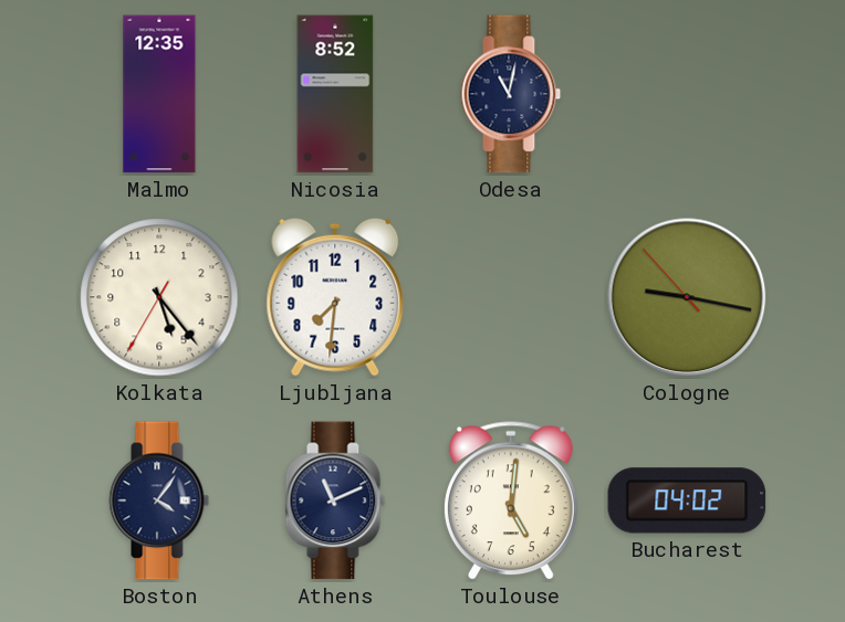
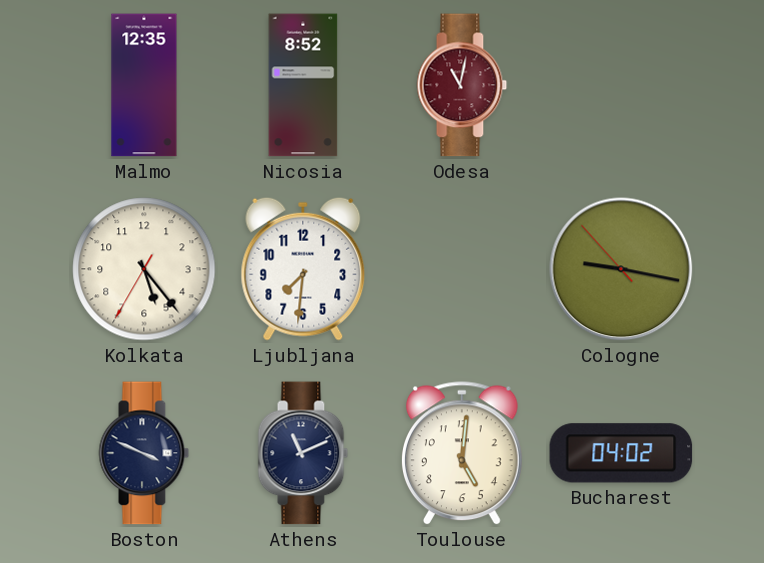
Odesa dial: navy -> burgundy
Boston: 4:06 -> 3:49
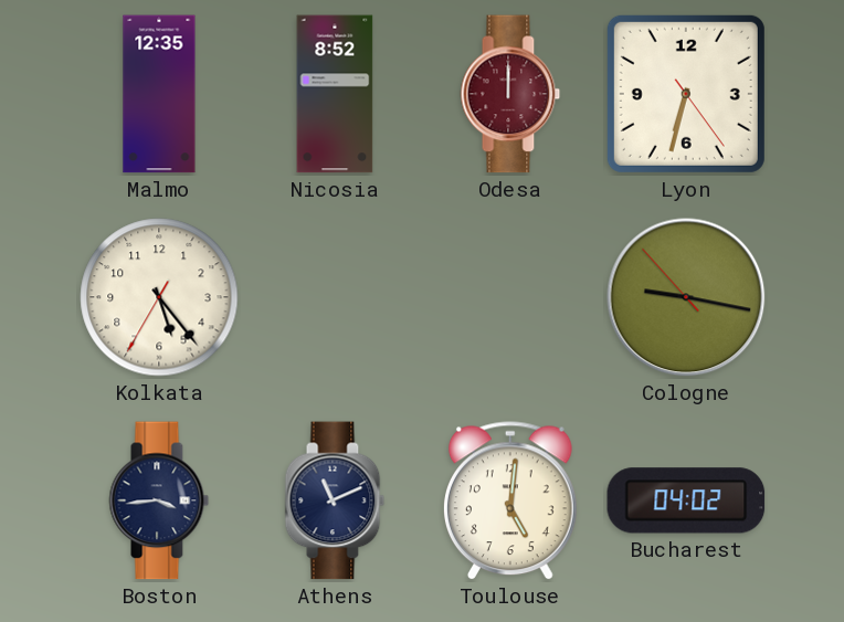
Odesa: 11:02 -> 12:00
Lyon: none -> 6:32
Ljubljana: 7:31 -> none
Boston: 3:49 -> 3:44
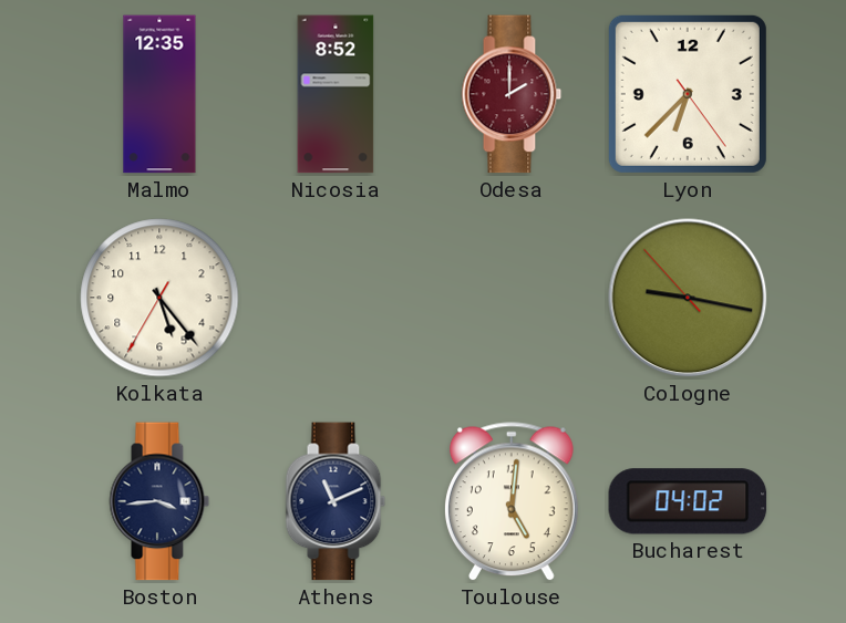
Odesa: 12:00 -> 2:00
Lyon: 6:32 -> 6:37
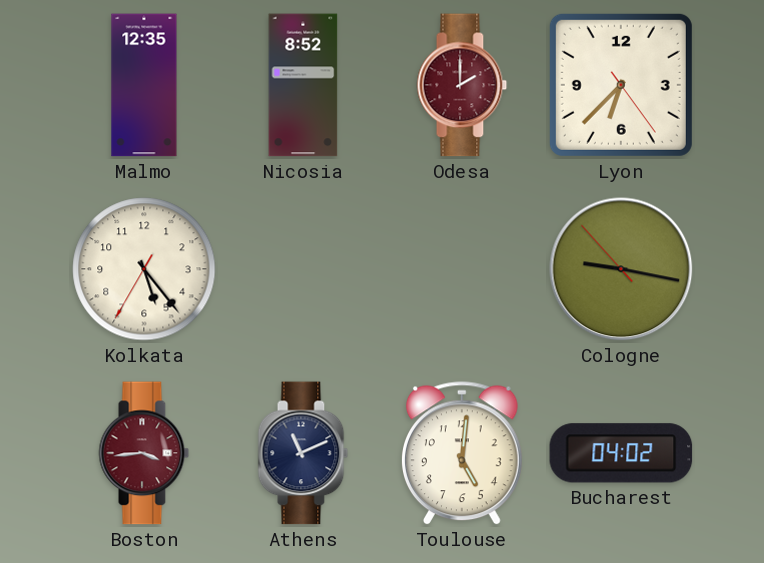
Boston dial: navy -> burgundy
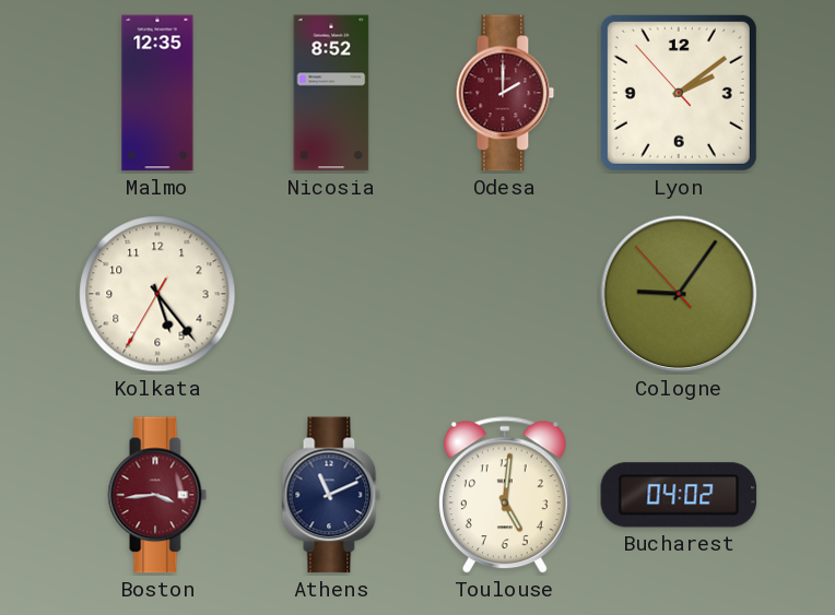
Lyon: 6:37 -> 2:08
Cologne: 9:16 -> 9:05
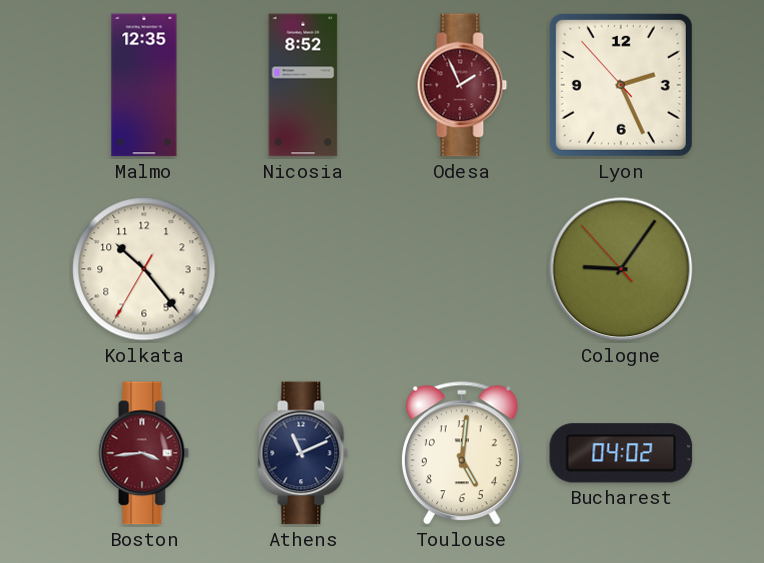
Odesa: 2:00 -> 1:56
Lyon: 2:08 -> 2:25
Kolkata: 5:23 -> 10:23
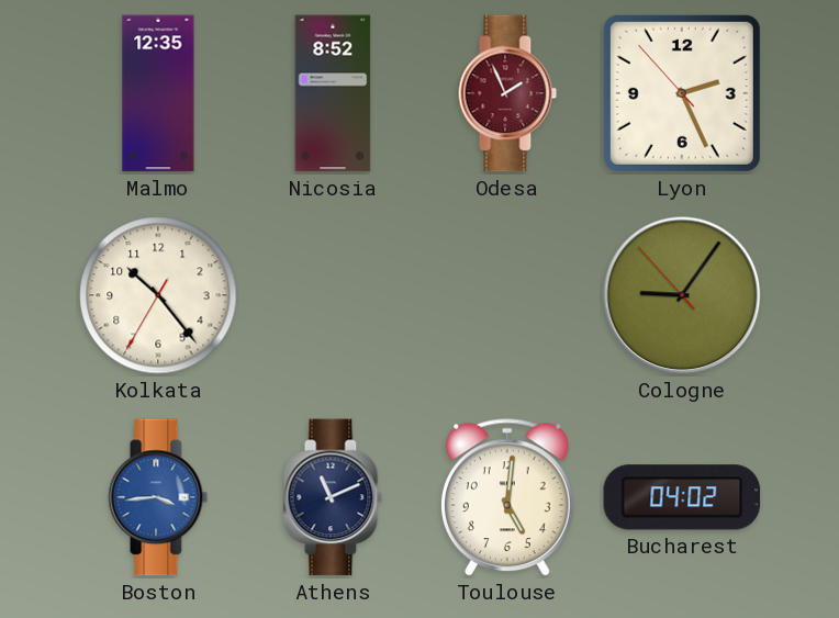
Boston dial: burgundy -> blue
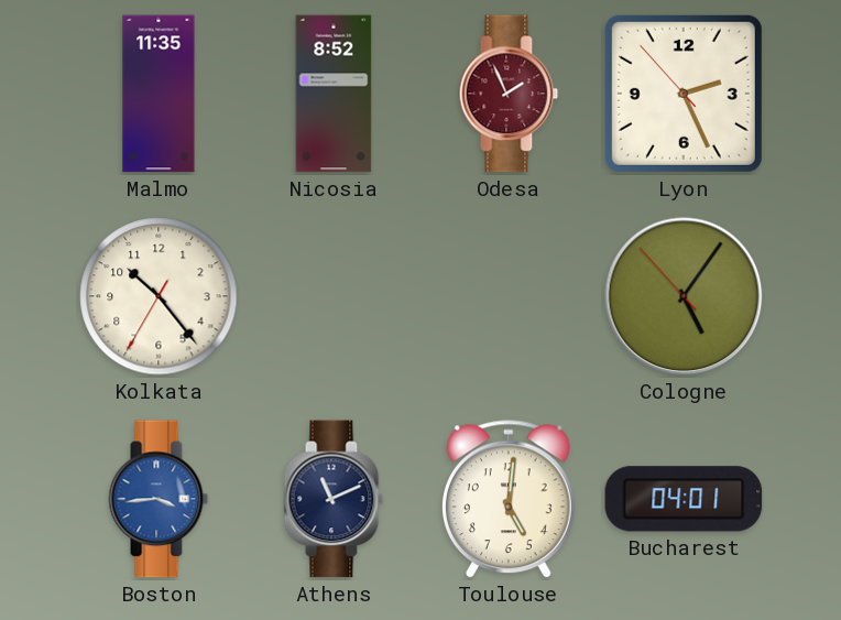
Malmo: 12:35 -> 11:35
Cologne: 9:05 -> 5:05
Bucharest: 04:02 -> 04:01
